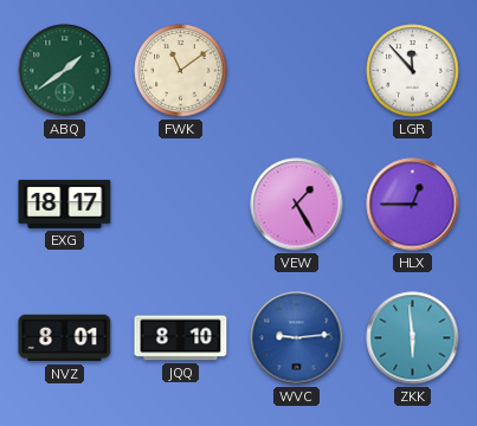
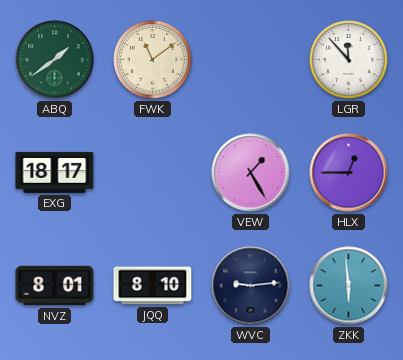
WVC dial: blue -> navy
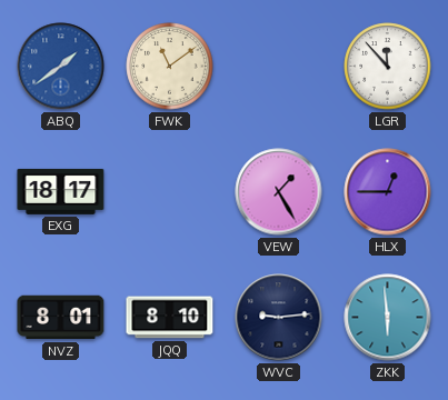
ABQ dial: green -> blue
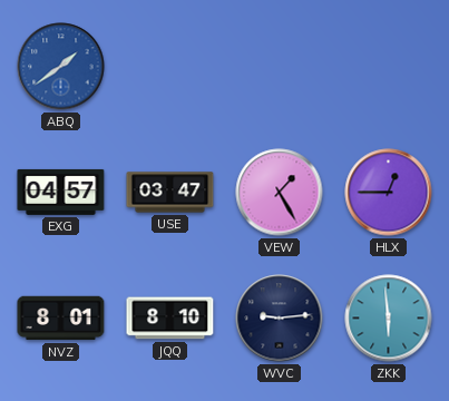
FWK: 11:09 -> none
LGR: 11:53 -> none
EXG: 18:17 -> 04:57
USE: none -> 03:47
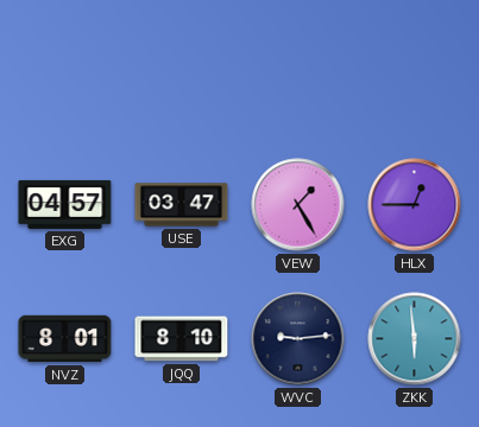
ABQ: 1:39 -> none
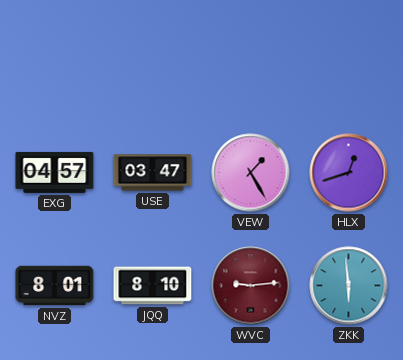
HLX: 12:45 -> 12:42
WVC dial: navy -> burgundy
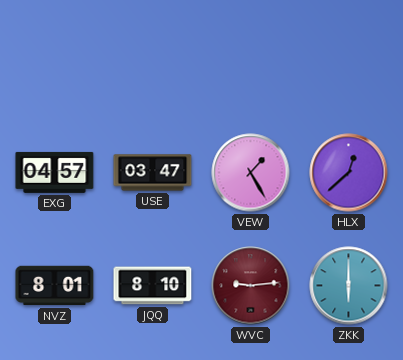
HLX: 12:42 -> 12:38
ZKK: 5:59 -> 6:00
